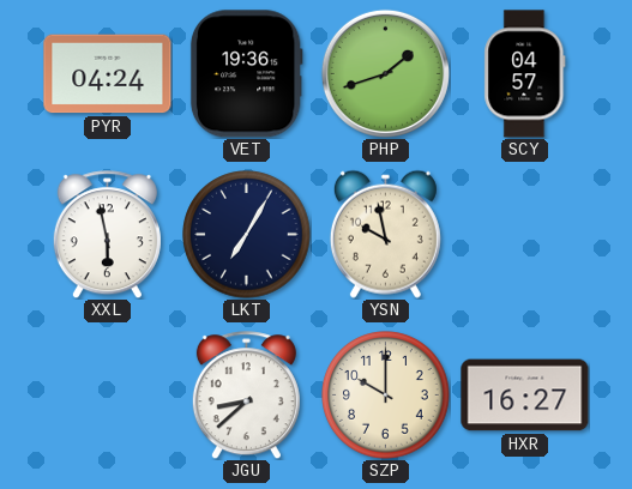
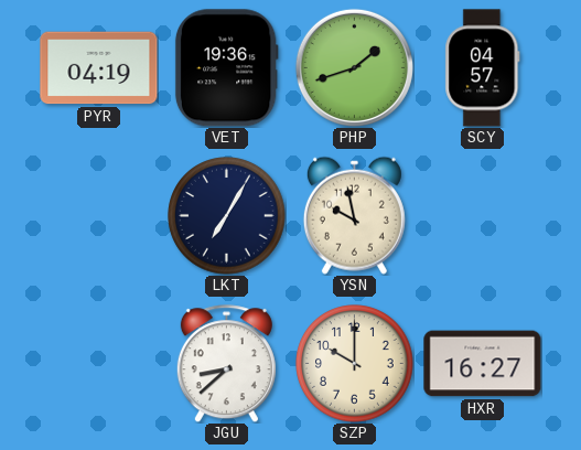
PYR: 04:24 -> 04:19
XXL: 5:58 -> none
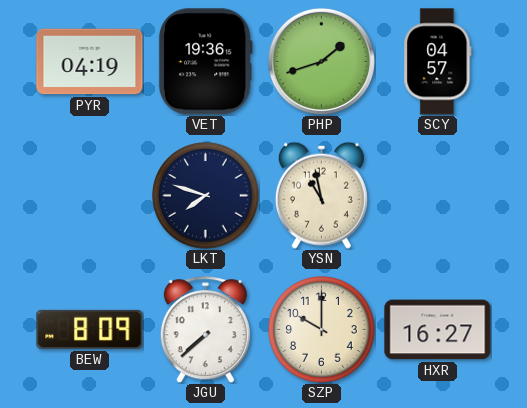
LKT: 7:05 -> 7:48
YSN: 9:58 -> 10:58
BEW: none -> 8:09
JGU: 8:38 -> 7:38
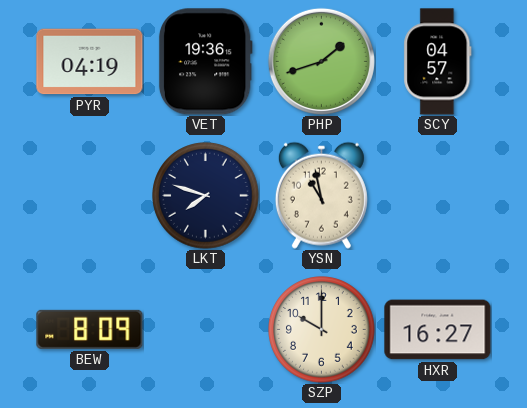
JGU: 7:38 -> none
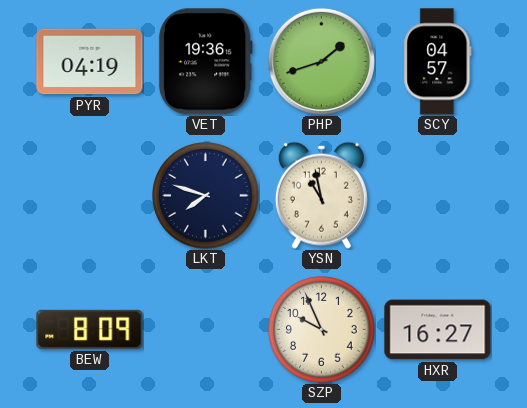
SZP: 10:00 -> 9:56
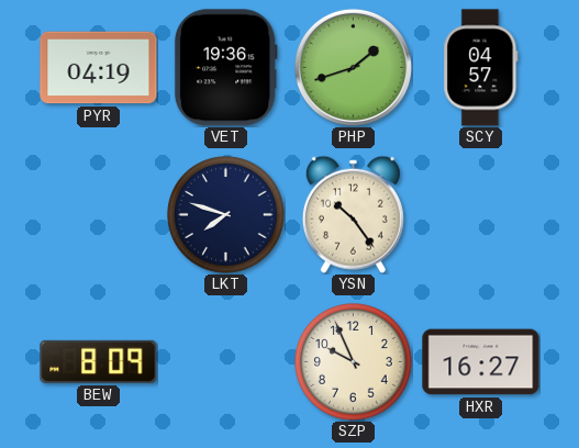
YSN: 10:58 -> 10:24
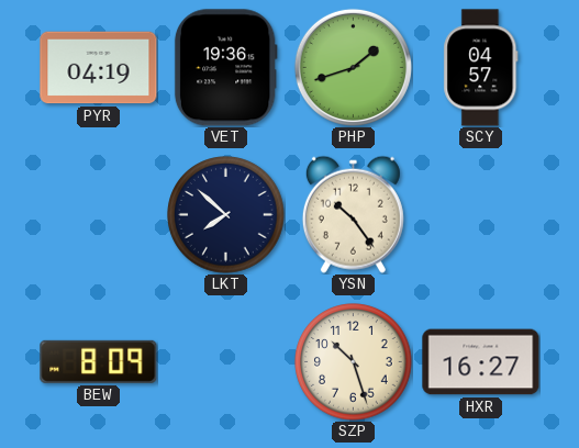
LKT: 7:48 -> 7:52
SZP: 9:56 -> 10:27
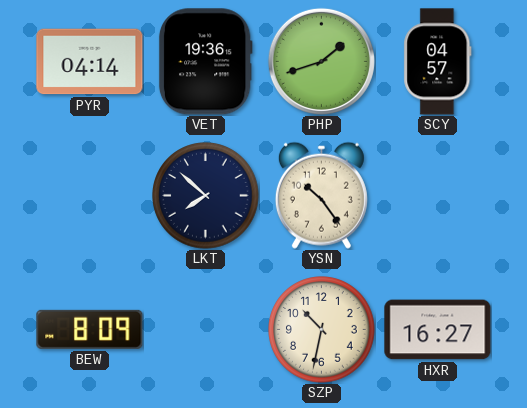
PYR: 04:19 -> 04:14
SZP: 10:27 -> 10:32
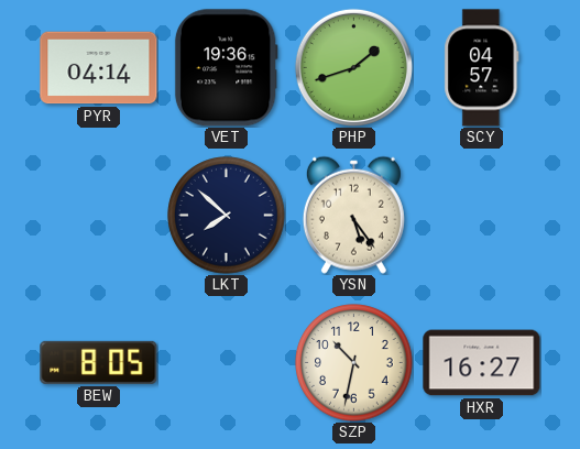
YSN: 10:24 -> 5:24
BEW: 8:09 -> 8:05
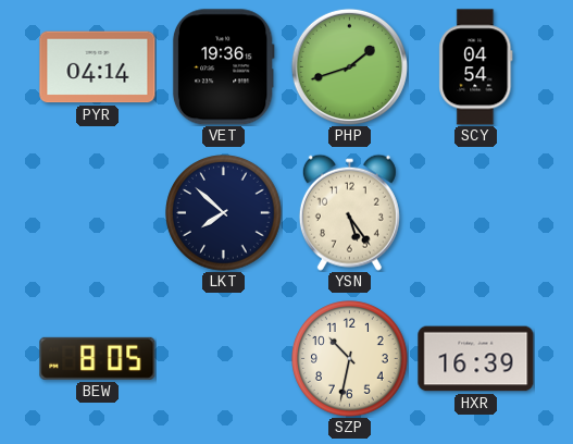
SCY: 04:57 -> 04:54
HXR: 16:27 -> 16:39
